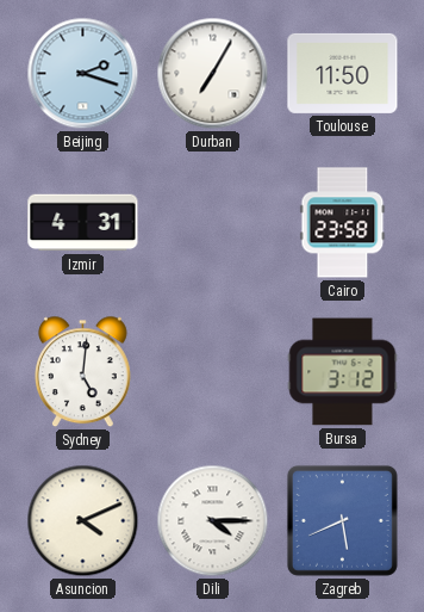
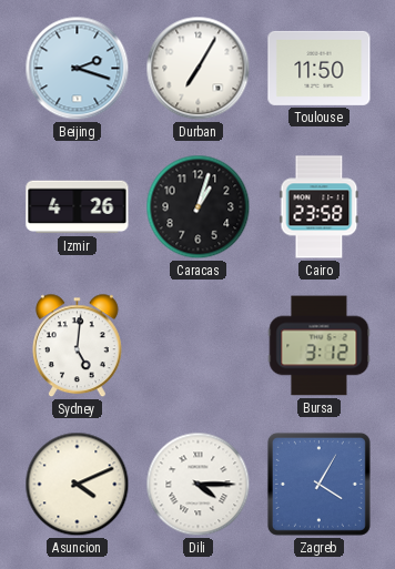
Izmir: 4:31 -> 4:26
Caracas: none -> 1:03
Zagreb: 5:41 -> 4:05
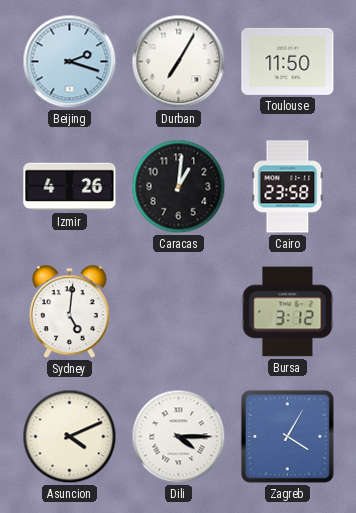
Caracas: 1:03 -> 1:01
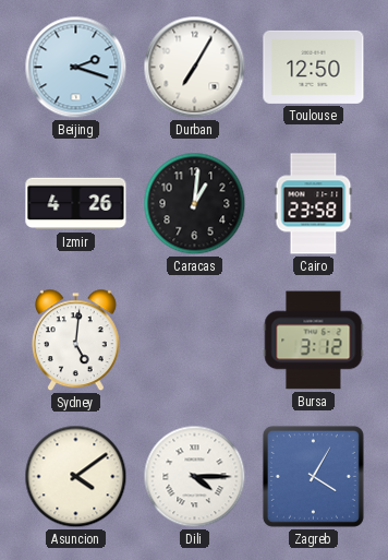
Toulouse: 11:50 -> 12:50
Asuncion: 4:11 -> 4:09
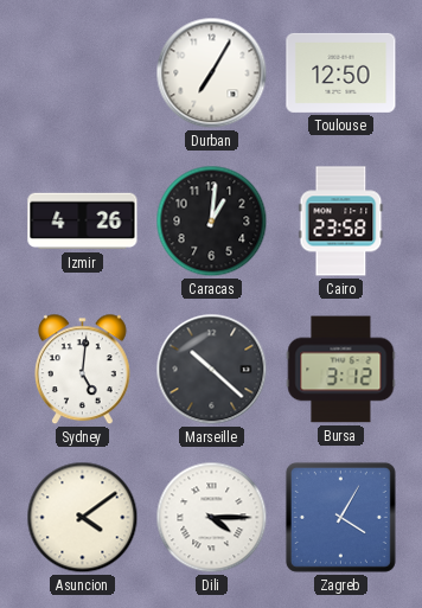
Beijing: 2:18 -> none
Marseille: none -> 10:22
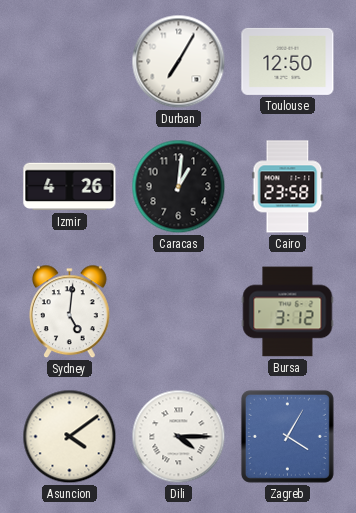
Marseille: 10:22 -> none
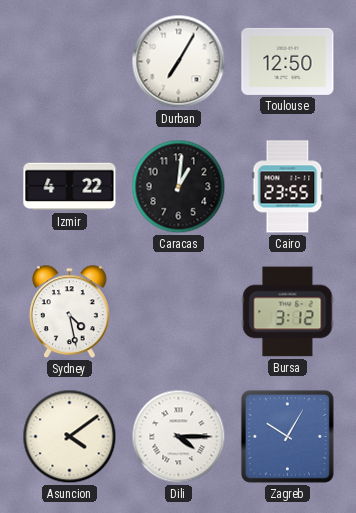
Izmir: 4:26 -> 4:22
Cairo: 23:58 -> 23:55
Sydney: 5:01 -> 4:28
Zagreb: 4:05 -> 10:05
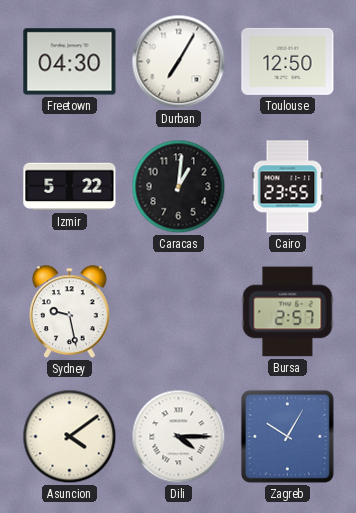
Freetown: none -> 04:30
Izmir: 4:22 -> 5:22
Sydney: 4:28 -> 9:28
Bursa: 3:12 -> 2:57
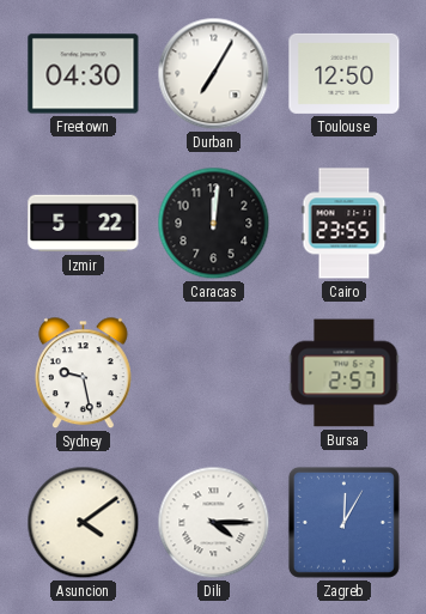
Caracas: 1:01 -> 12:01
Zagreb: 10:05 -> 12:05
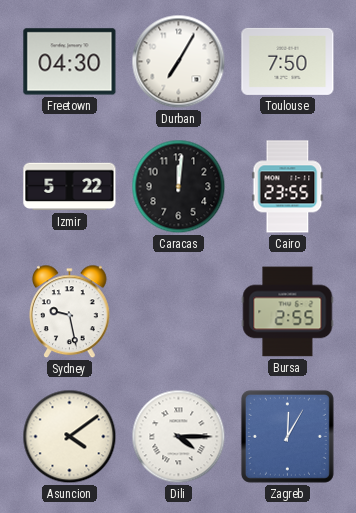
Toulouse: 12:50 -> 7:50
Bursa: 2:57 -> 2:55
